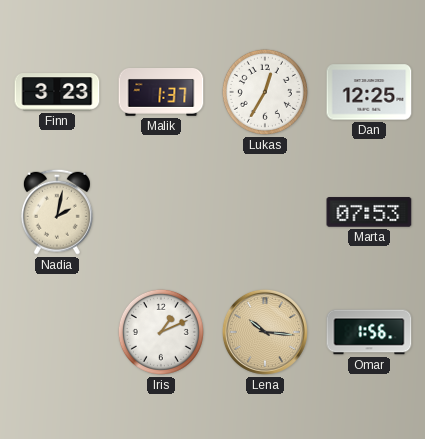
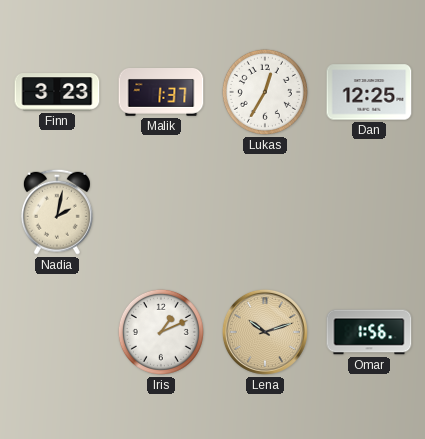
Marta: 07:53 -> none
Lena: 10:16 -> 10:12
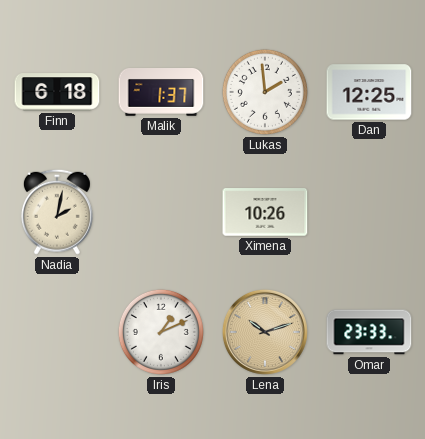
Finn: 3:23 -> 6:18
Lukas: 12:35 -> 1:59
Ximena: none -> 10:26
Omar: 1:56 -> 23:33
